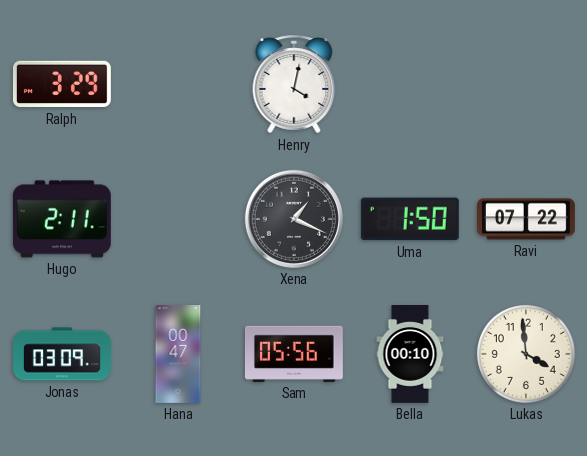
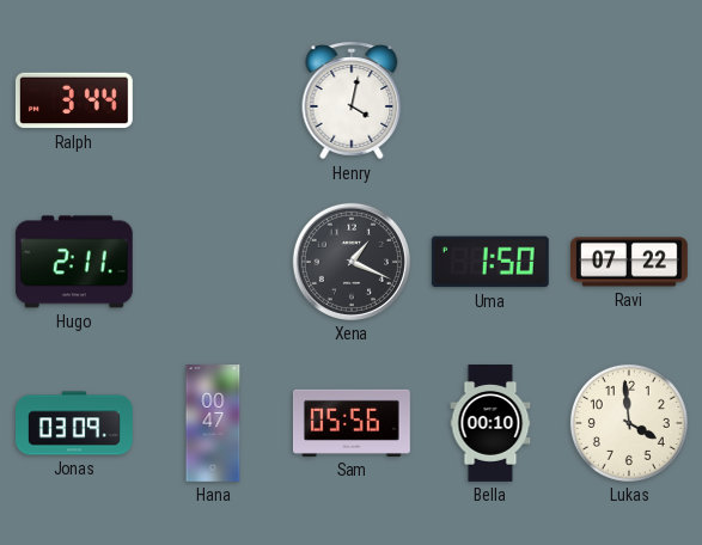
Ralph: 3:29 -> 3:44
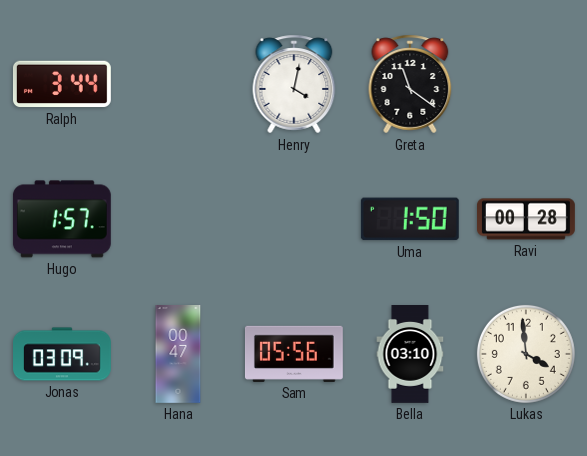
Greta: none -> 11:21
Hugo: 2:11 -> 1:57
Xena: 1:19 -> none
Ravi: 07:22 -> 00:28
Bella: 00:10 -> 03:10
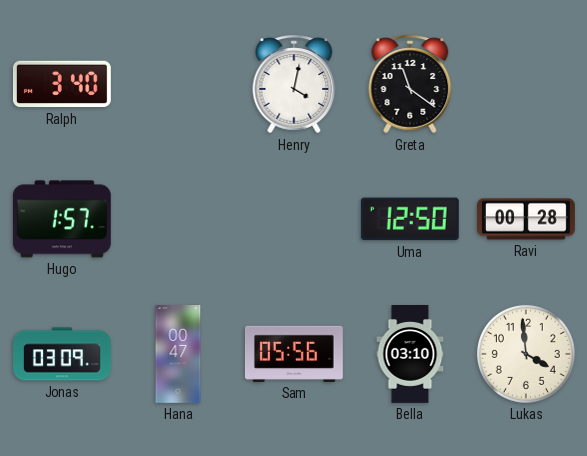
Ralph: 3:44 -> 3:40
Uma: 1:50 -> 12:50
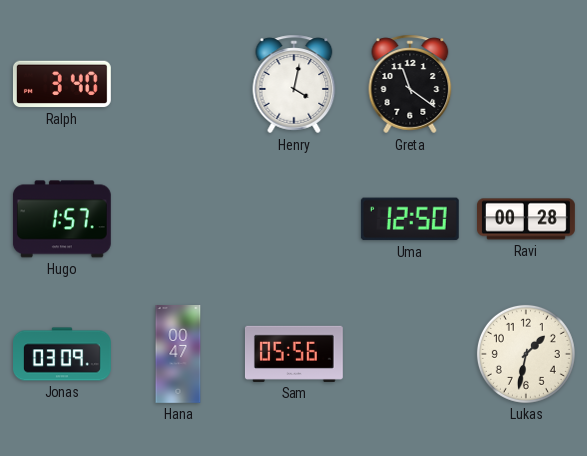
Bella: 03:10 -> none
Lukas: 3:59 -> 1:32
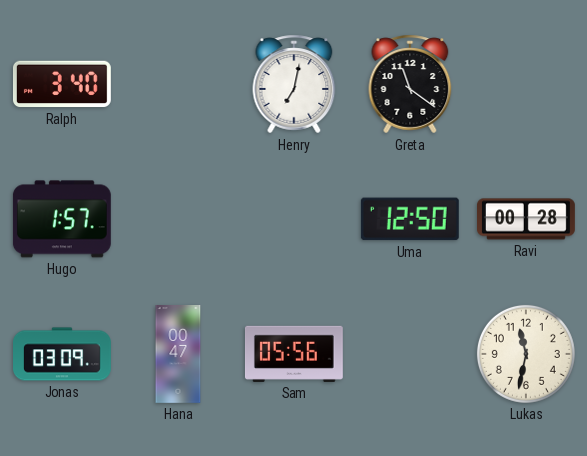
Henry: 4:02 -> 7:02
Lukas: 1:32 -> 11:32
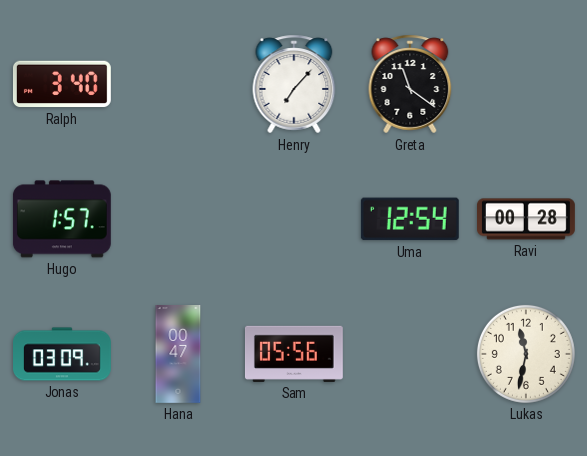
Henry: 7:02 -> 7:07
Uma: 12:50 -> 12:54
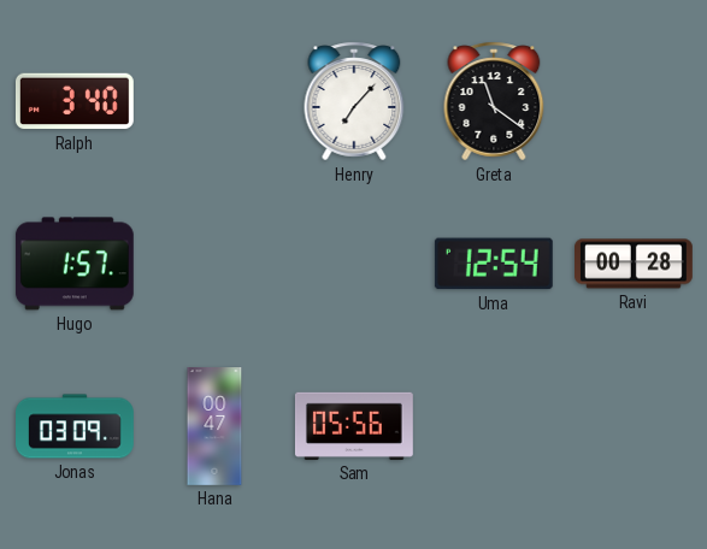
Lukas: 11:32 -> none
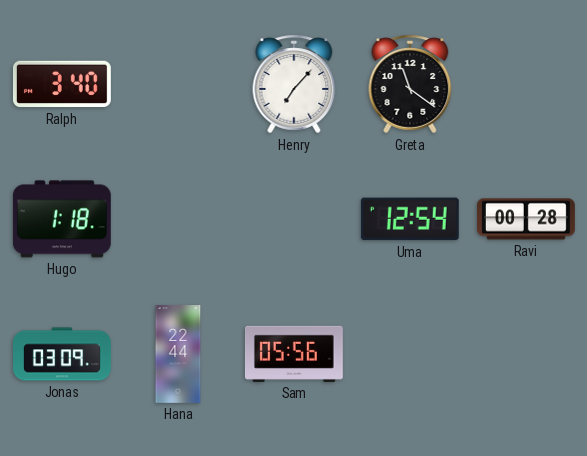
Hugo: 1:57 -> 1:18
Hana: 00:47 -> 22:44
